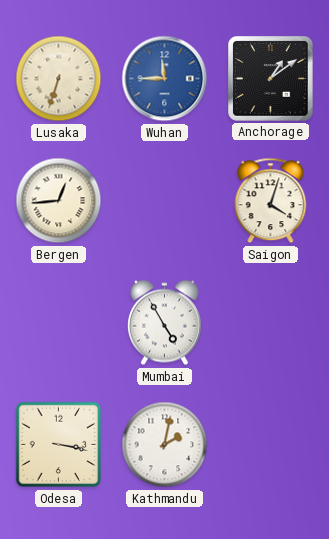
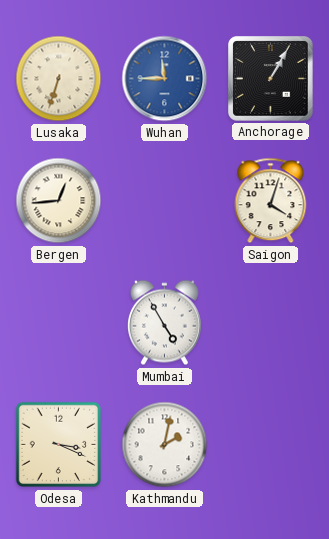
Anchorage: 1:09 -> 1:05
Odesa: 3:17 -> 3:19
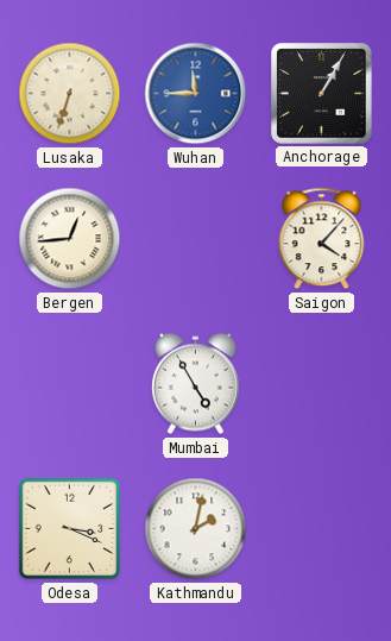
Saigon: 4:03 -> 4:07
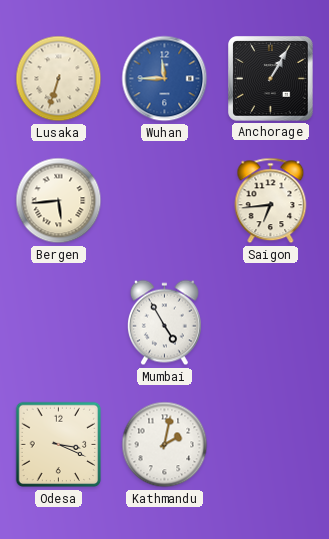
Bergen: 12:44 -> 5:44
Saigon: 4:07 -> 6:44
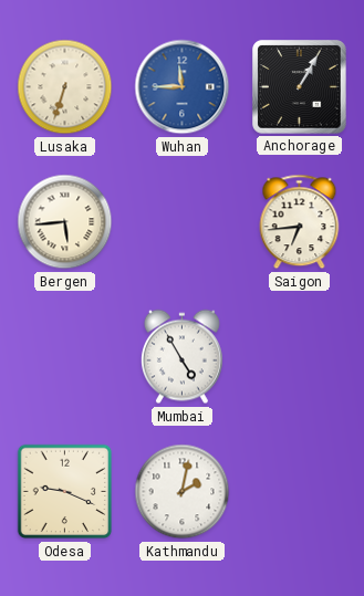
Odesa: 3:19 -> 9:19
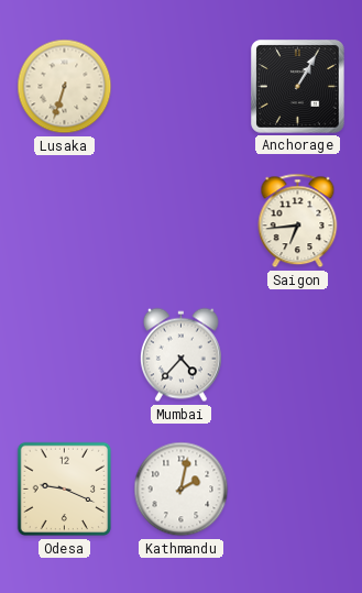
Wuhan: 11:45 -> none
Bergen: 5:44 -> none
Mumbai: 4:55 -> 4:37
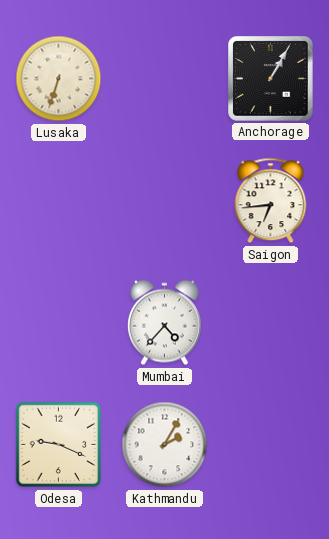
Kathmandu: 2:02 -> 2:05
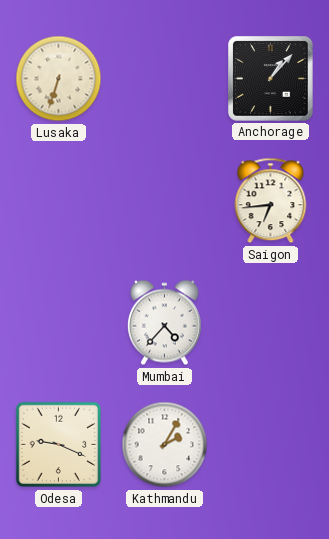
Anchorage: 1:05 -> 1:07
